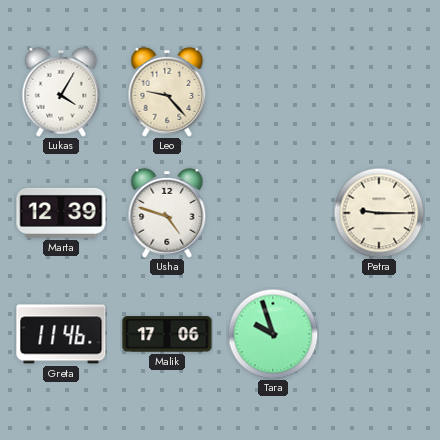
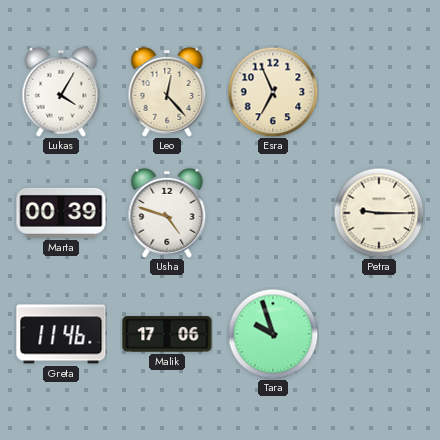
Leo: 9:23 -> 12:23
Esra: none -> 6:56
Marta: 12:39 -> 00:39
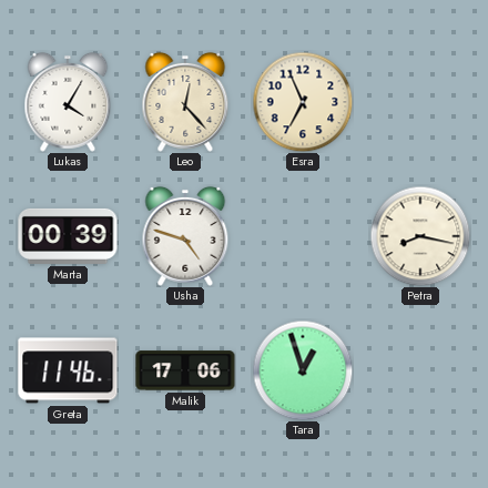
Petra: 9:15 -> 8:17
Tara: 9:57 -> 12:57
